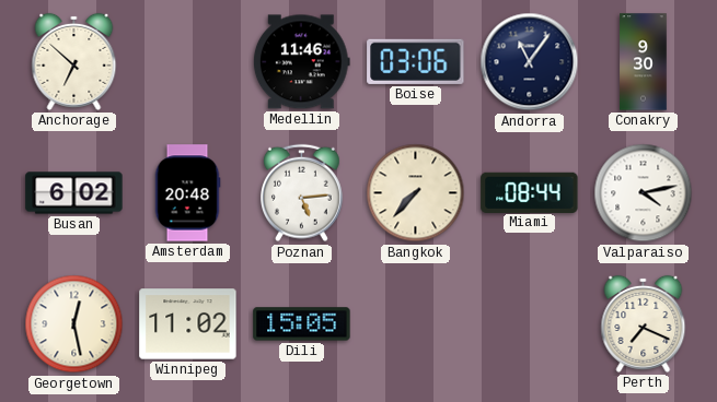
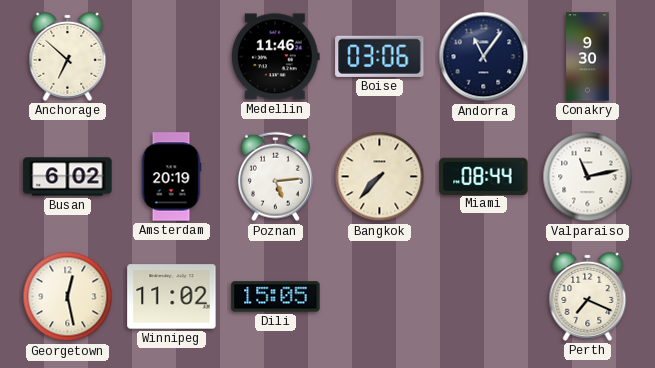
Amsterdam: 20:48 -> 20:19
Valparaiso: 4:13 -> 11:13
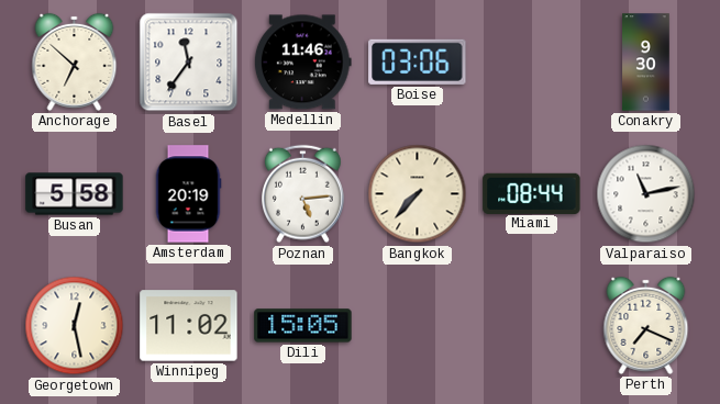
Basel: none -> 11:36
Andorra: 11:06 -> none
Busan: 6:02 -> 5:58
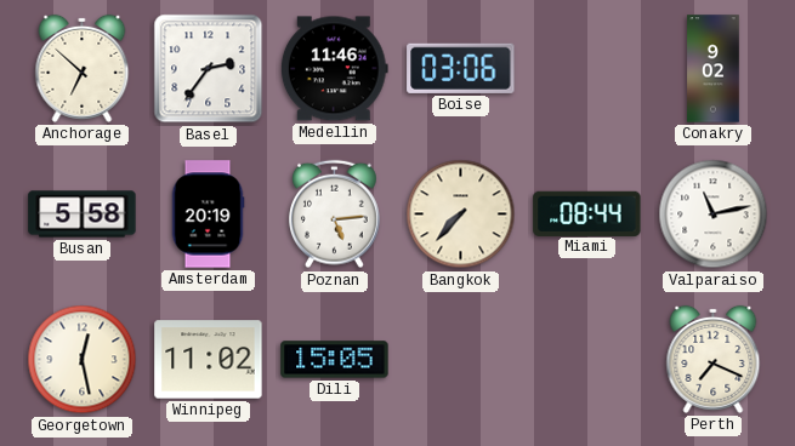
Basel: 11:36 -> 2:36
Conakry: 9:30 -> 9:02
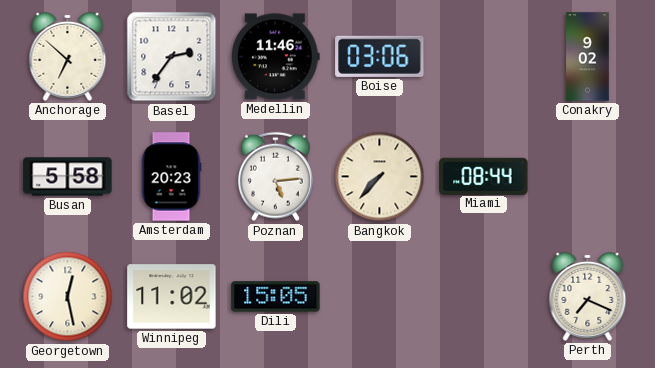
Amsterdam: 20:19 -> 20:23
Valparaiso: 11:13 -> none
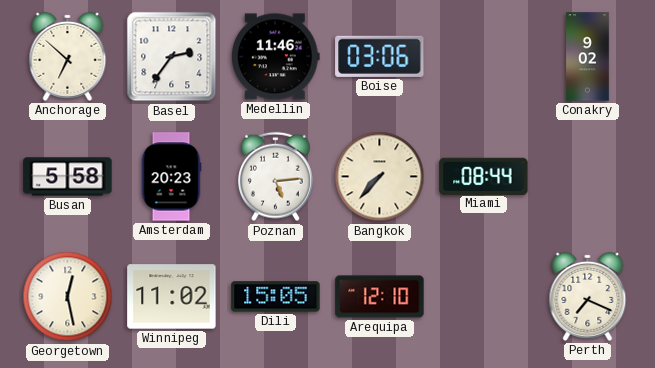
Arequipa: none -> 12:10
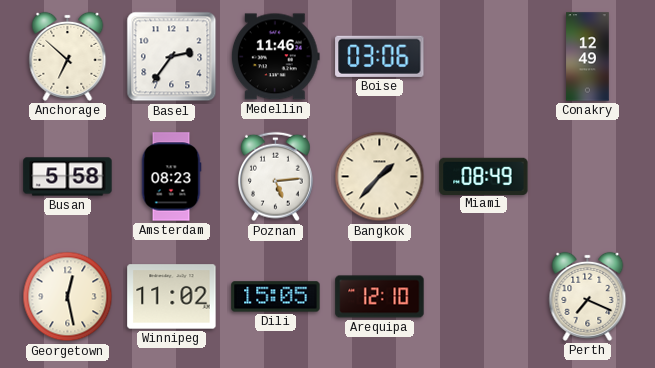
Conakry: 9:02 -> 12:49
Amsterdam: 20:23 -> 08:23
Bangkok: 7:37 -> 1:37
Miami: 08:44 -> 08:49
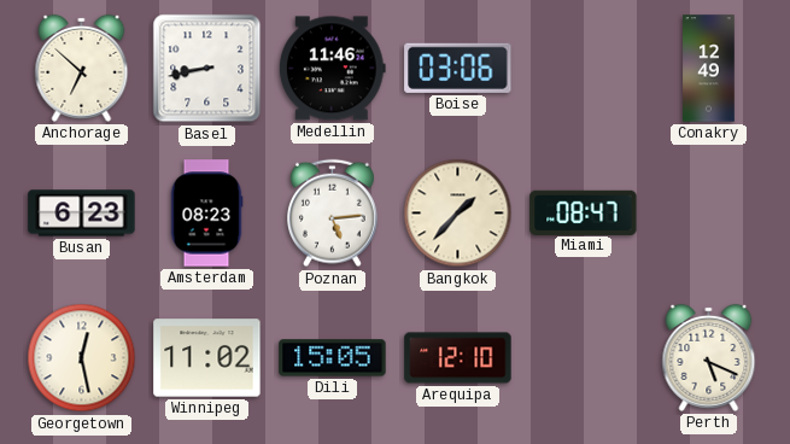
Basel: 2:36 -> 8:43
Busan: 5:58 -> 6:23
Miami: 08:49 -> 08:47
Perth: 7:19 -> 5:19
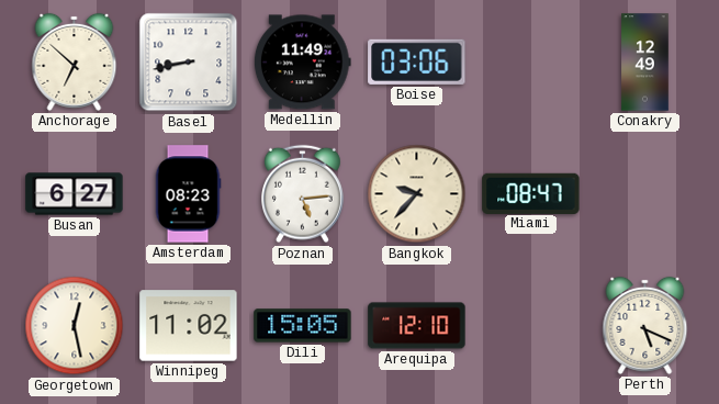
Medellin: 11:46 -> 11:49
Busan: 6:23 -> 6:27
Bangkok: 1:37 -> 9:37
